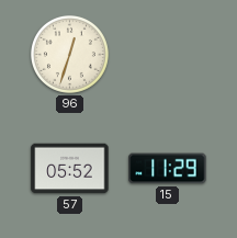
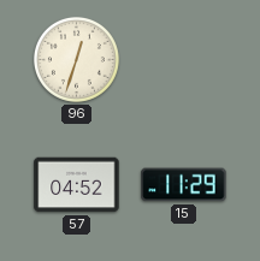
57: 05:52 -> 04:52
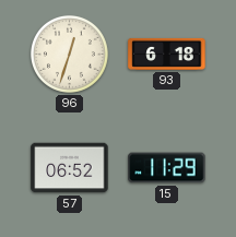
93: none -> 6:18
57: 04:52 -> 06:52
